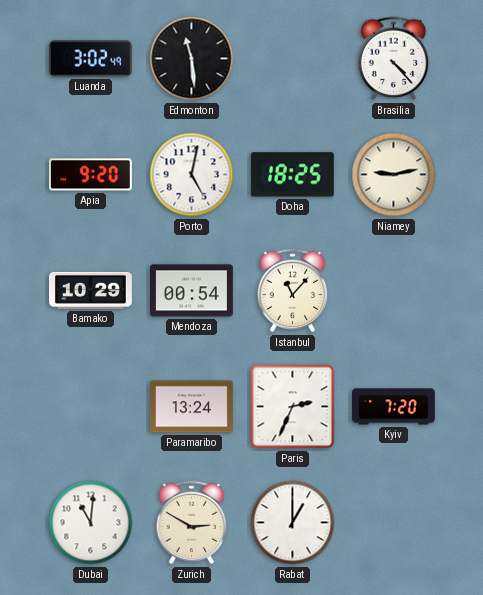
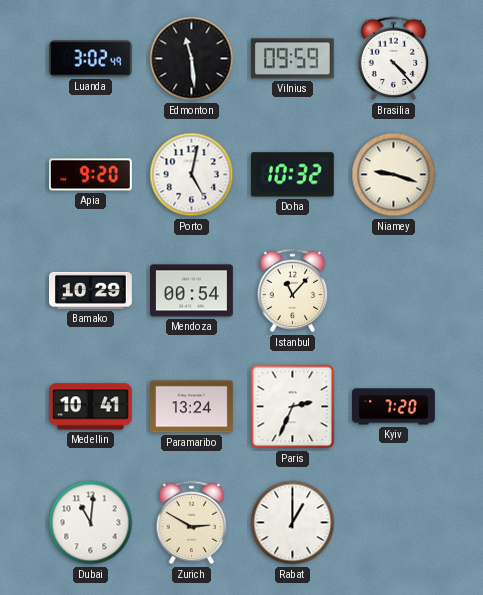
Vilnius: none -> 09:59
Doha: 18:25 -> 10:32
Niamey: 9:13 -> 9:18
Medellin: none -> 10:41
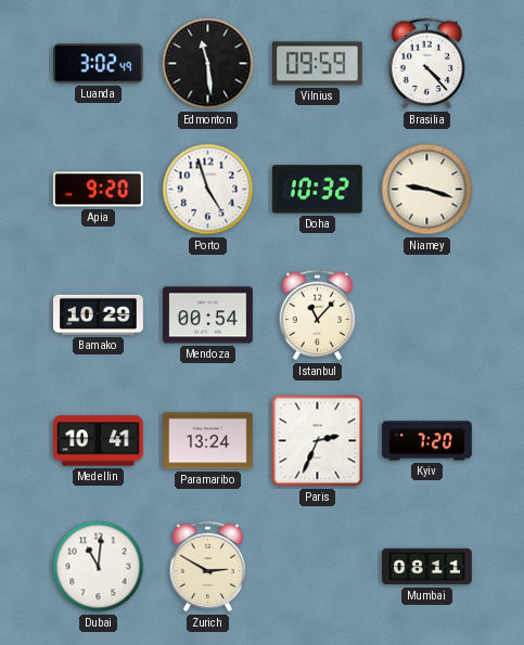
Porto: 5:02 -> 4:57
Rabat: 1:00 -> none
Mumbai: none -> 08:11
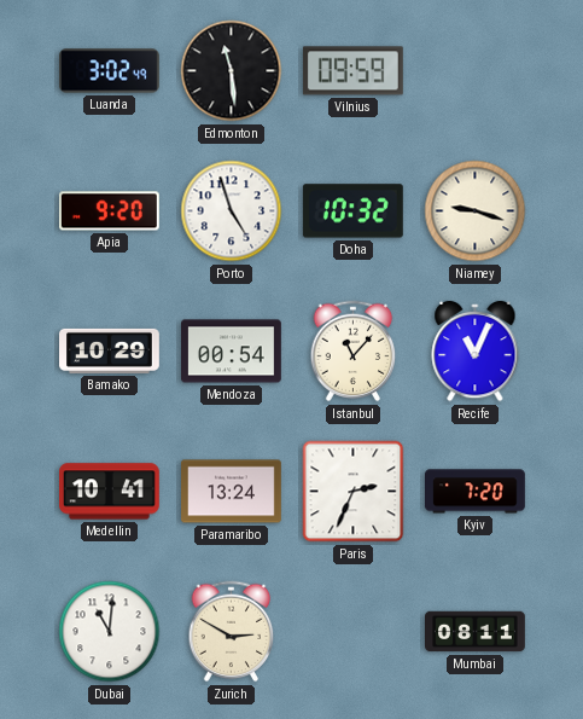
Brasilia: 4:23 -> none
Recife: none -> 11:04
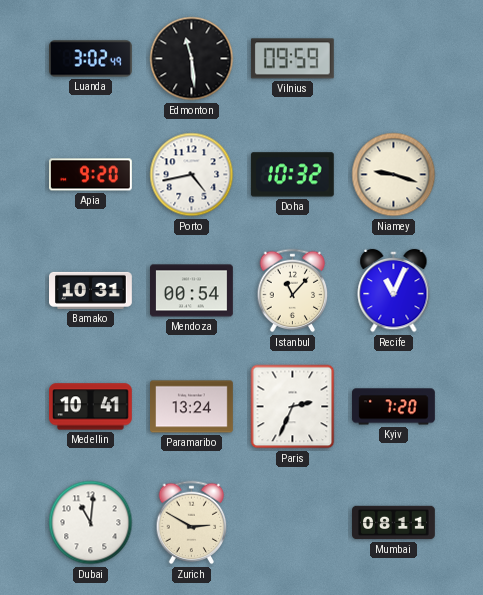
Porto: 4:57 -> 4:43
Bamako: 10:29 -> 10:31
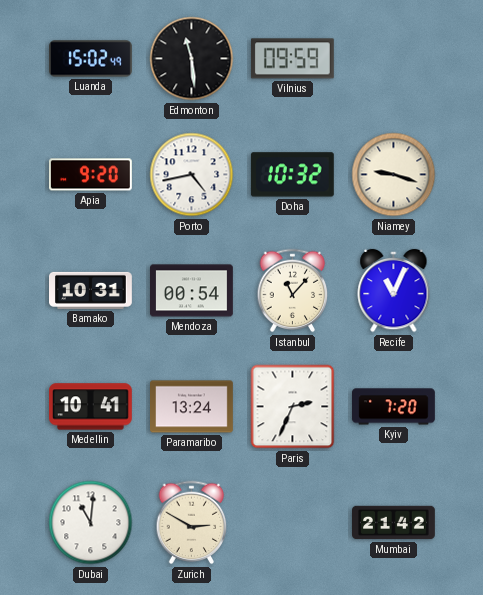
Luanda: 3:02 -> 15:02
Mumbai: 08:11 -> 21:42
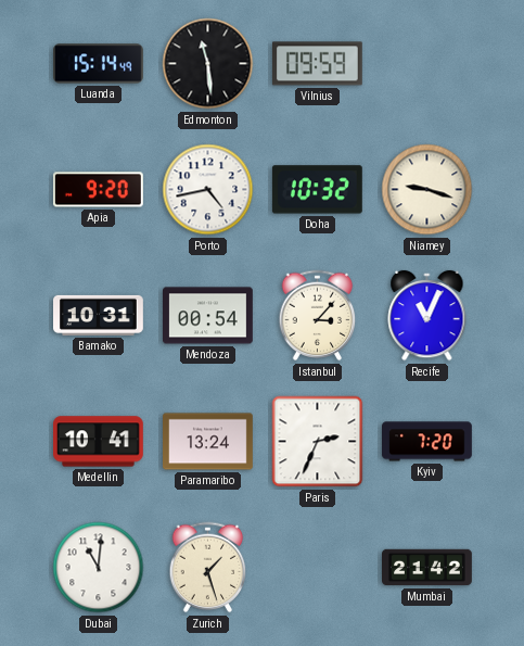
Luanda: 15:02 -> 15:14
Istanbul: 11:07 -> 3:07
Zurich: 2:50 -> 1:27
